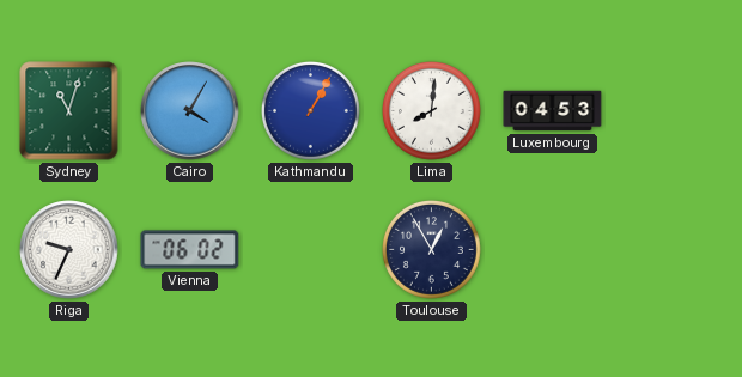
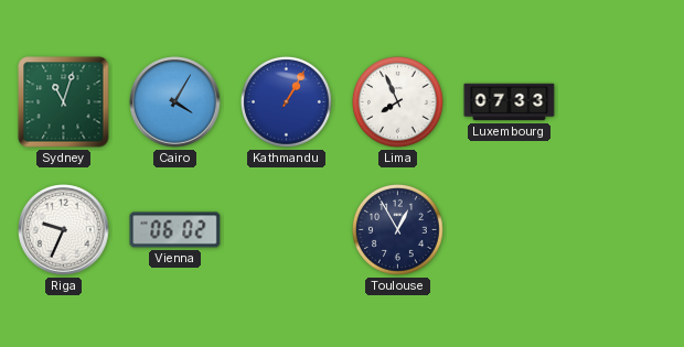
Lima: 8:01 -> 7:56
Luxembourg: 04:53 -> 07:33
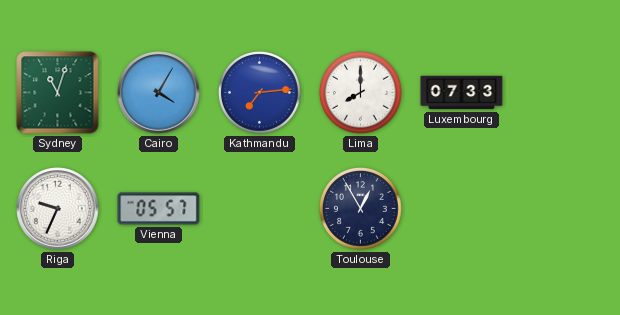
Kathmandu: 1:05 -> 7:14
Lima: 7:56 -> 8:00
Vienna: 06:02 -> 05:57
